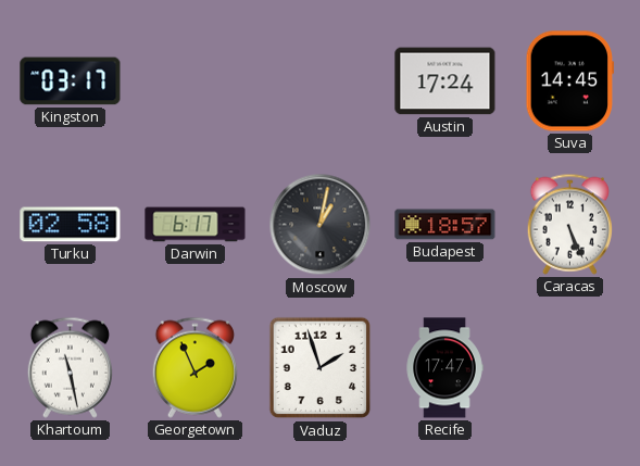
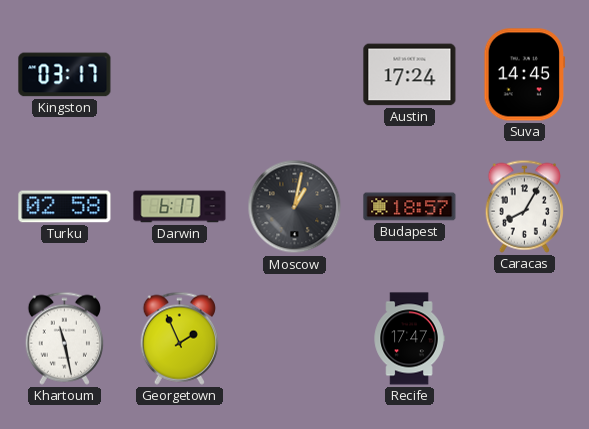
Caracas: 5:26 -> 8:05
Vaduz: 1:57 -> none
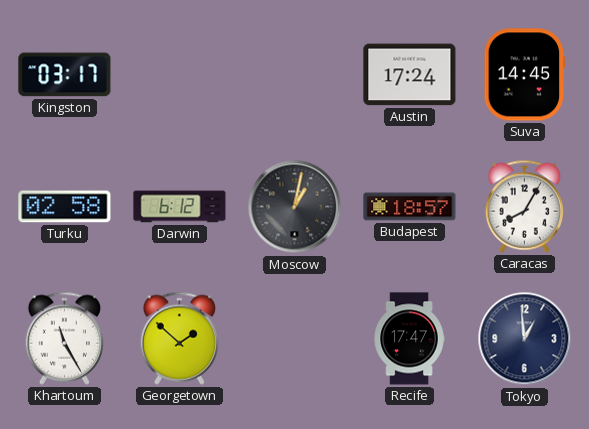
Darwin: 6:17 -> 6:12
Khartoum: 11:28 -> 11:25
Georgetown: 1:56 -> 1:52
Tokyo: none -> 12:59
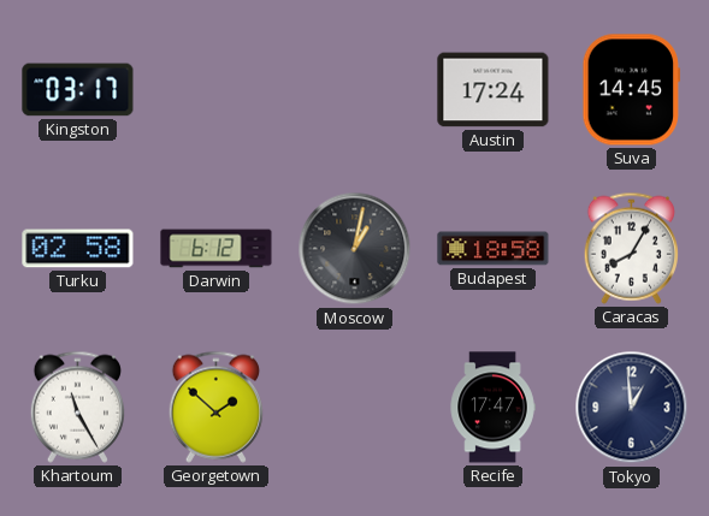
Budapest: 18:57 -> 18:58
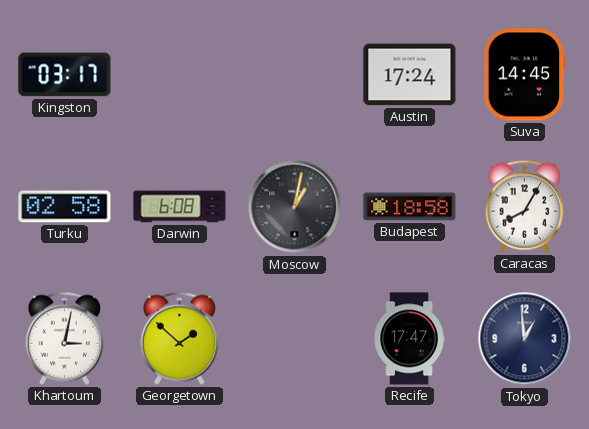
Darwin: 6:12 -> 6:08
Khartoum: 11:25 -> 3:02
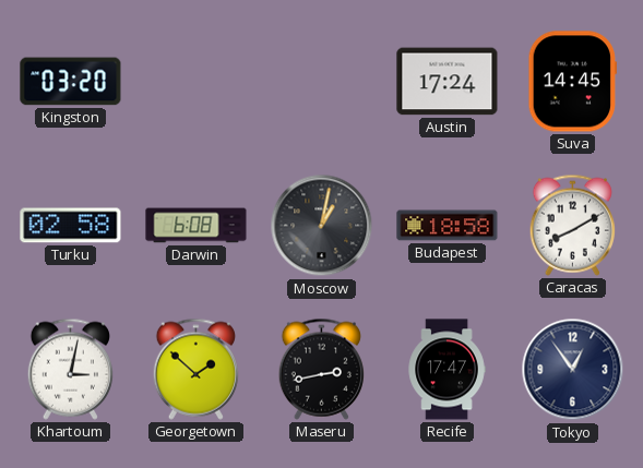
Kingston: 03:17 -> 03:20
Caracas: 8:05 -> 8:10
Maseru: none -> 2:43
Tokyo: 12:59 -> 12:54
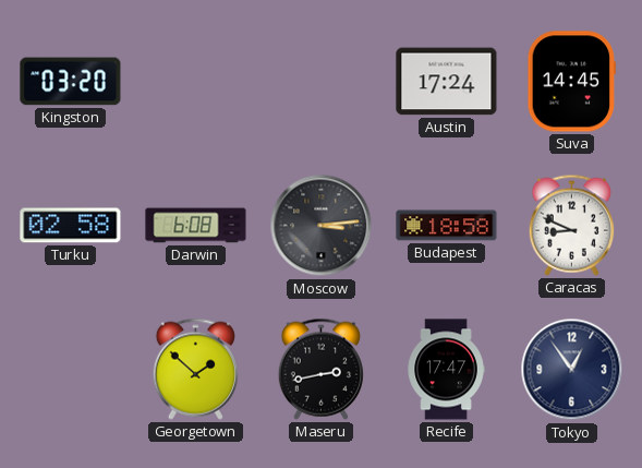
Moscow: 1:02 -> 3:14
Caracas: 8:10 -> 8:49
Khartoum: 3:02 -> none
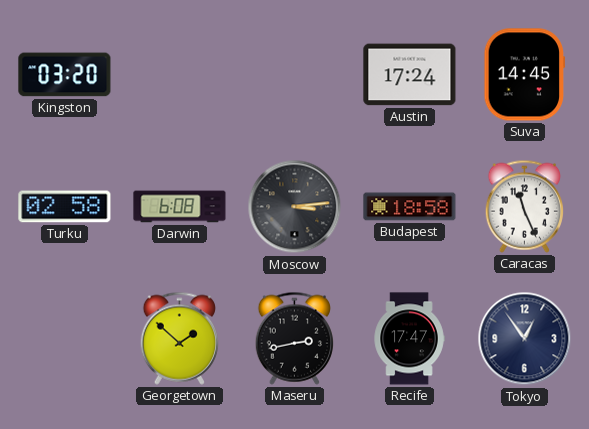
Caracas: 8:49 -> 11:26
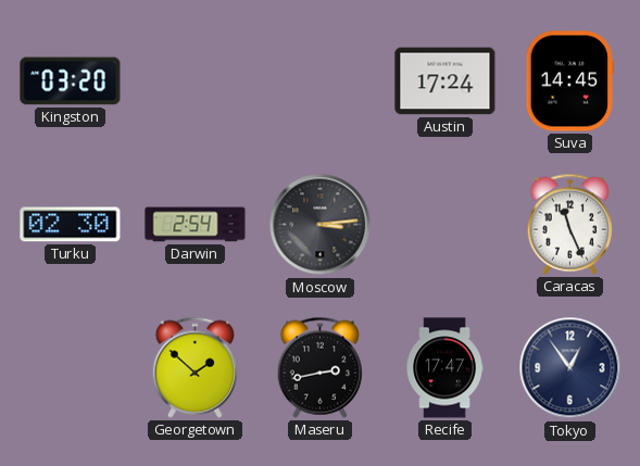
Turku: 02:58 -> 02:30
Darwin: 6:08 -> 2:54
Budapest: 18:58 -> none
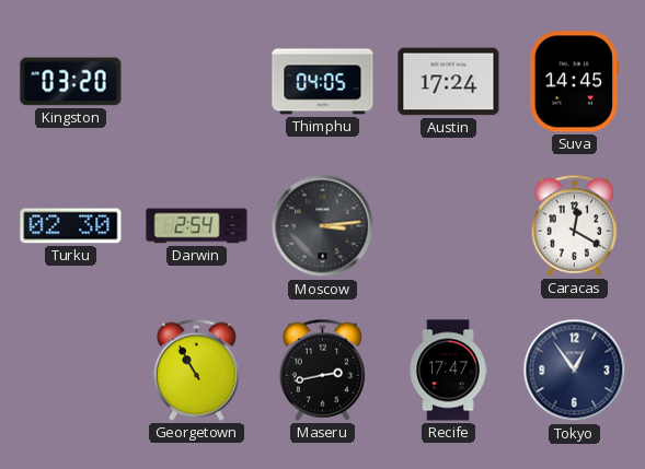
Thimphu: none -> 04:05
Caracas: 11:26 -> 12:20
Georgetown: 1:52 -> 10:55
